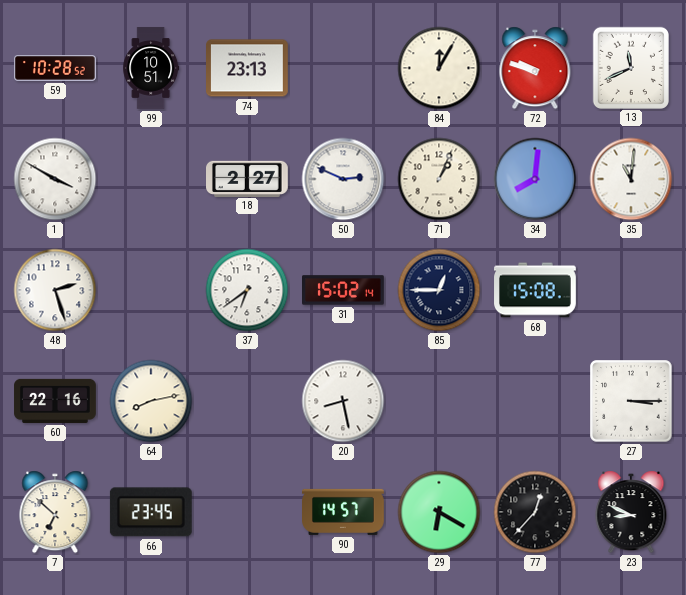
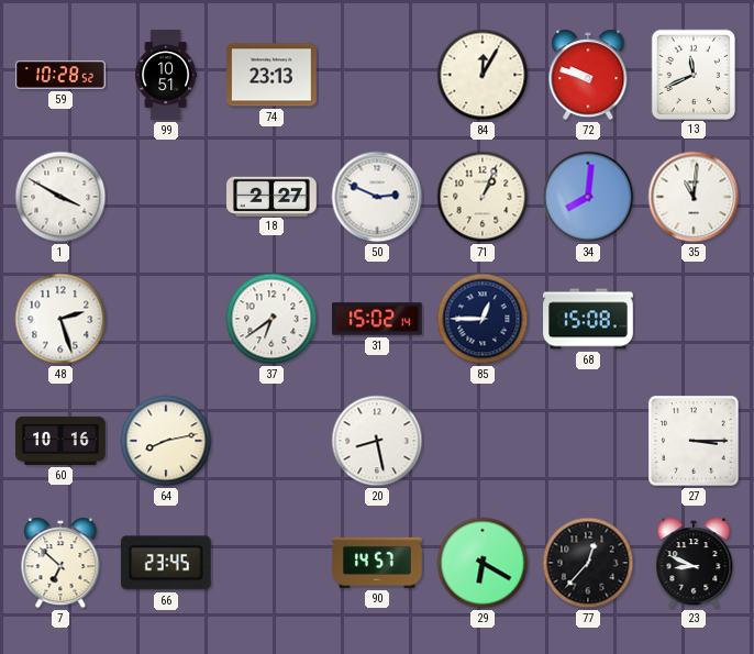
60: 22:16 -> 10:16
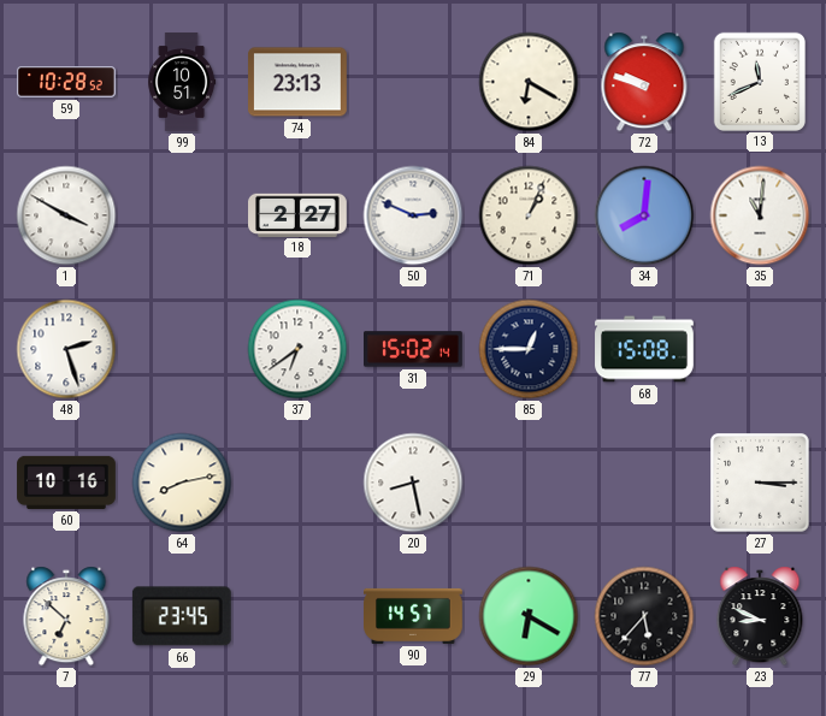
84: 12:05 -> 6:20
77: 12:37 -> 5:37
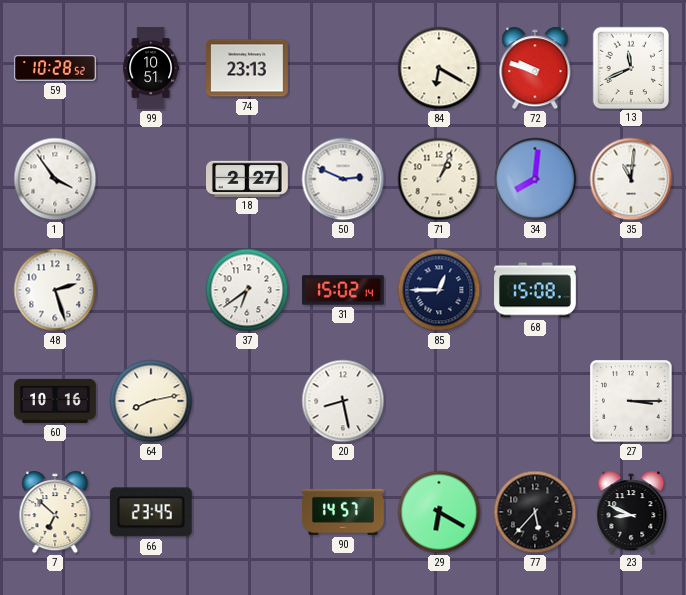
1: 3:50 -> 3:54
